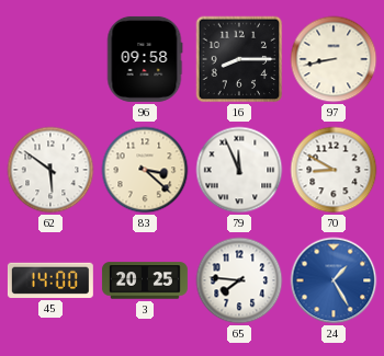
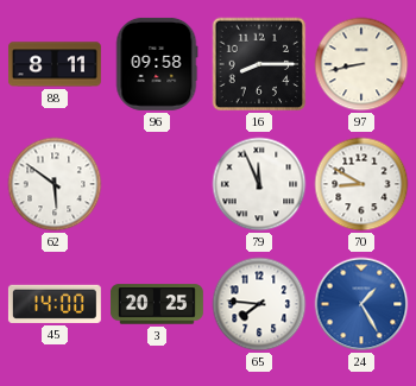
88: none -> 8:11
83: 3:22 -> none
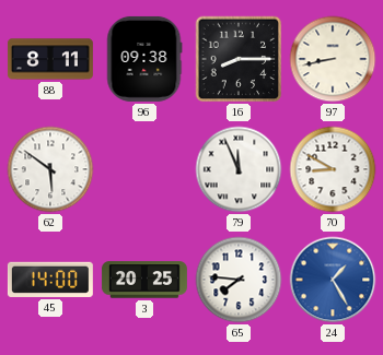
96: 09:58 -> 09:38
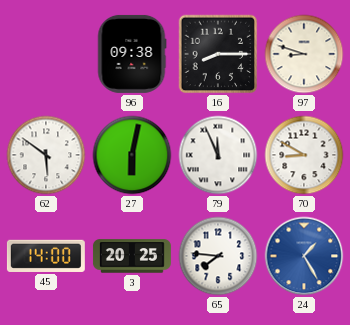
88: 8:11 -> none
97: 8:43 -> 8:48
27: none -> 6:02
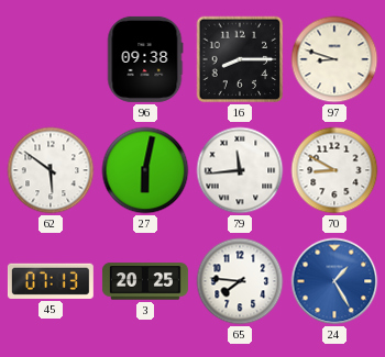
79: 11:56 -> 11:44
45: 14:00 -> 07:13
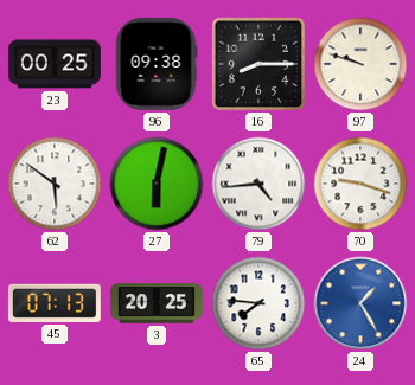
23: none -> 00:25
97: 8:48 -> 9:48
79: 11:44 -> 4:44
70: 8:50 -> 9:18
